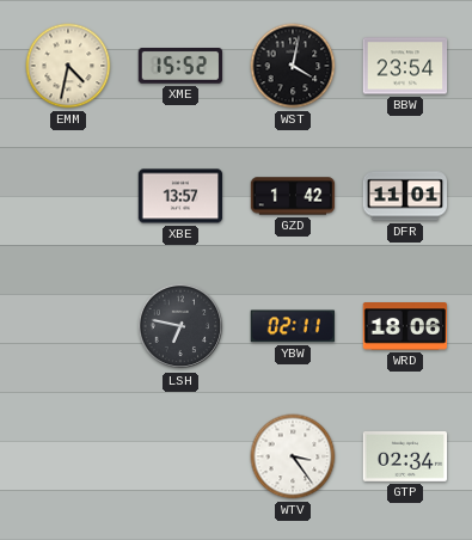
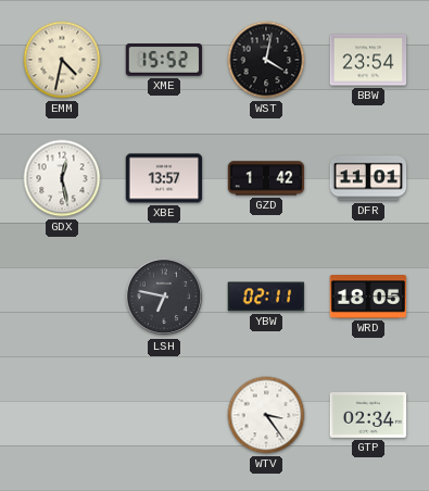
GDX: none -> 12:28
WRD: 18:06 -> 18:05
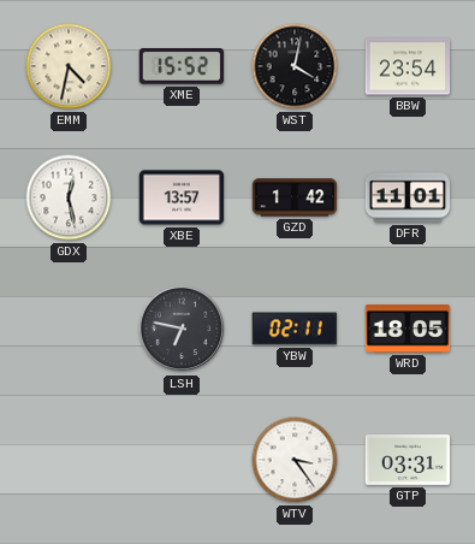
GTP: 02:34 -> 03:31
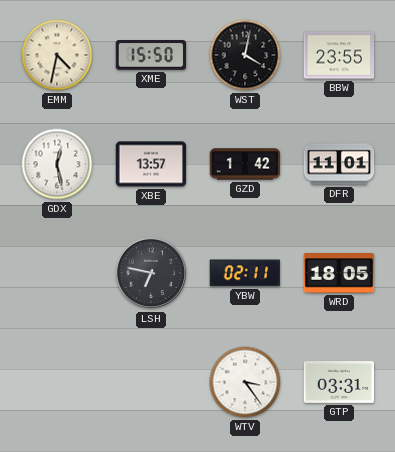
XME: 15:52 -> 15:50
BBW: 23:54 -> 23:55
